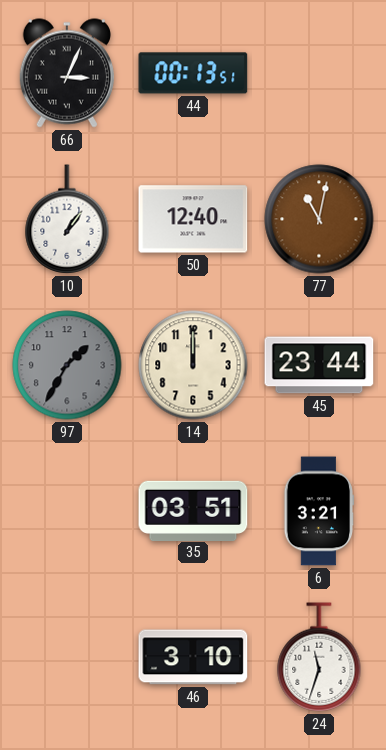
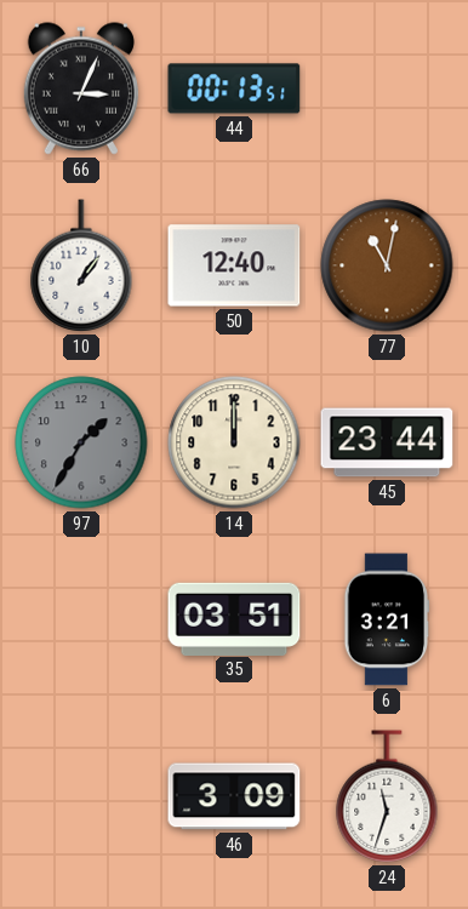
46: 3:10 -> 3:09
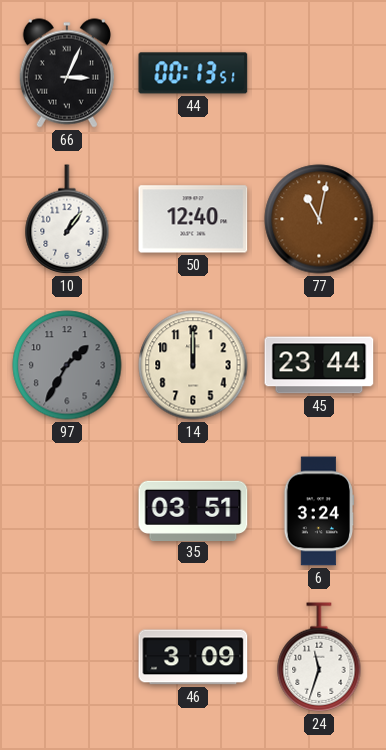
6: 3:21 -> 3:24
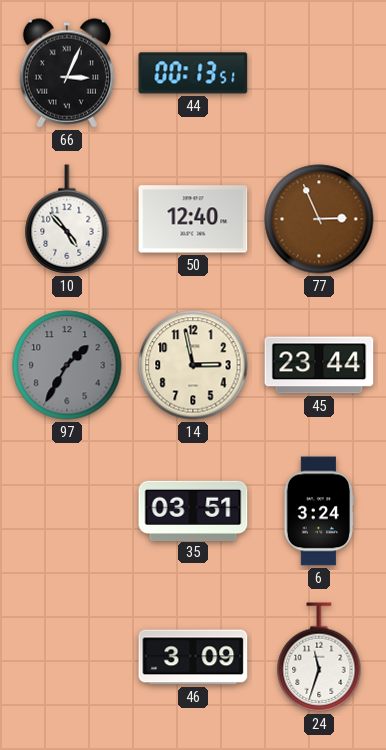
10: 1:06 -> 4:53
77: 11:02 -> 2:56
14: 12:00 -> 2:58
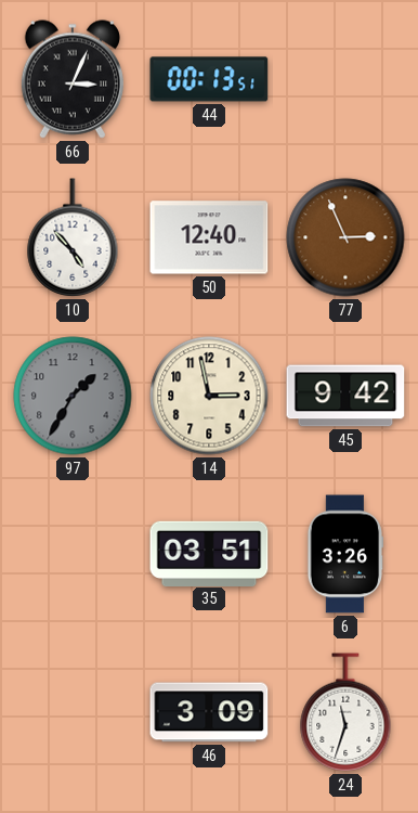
45: 23:44 -> 9:42
6: 3:24 -> 3:26
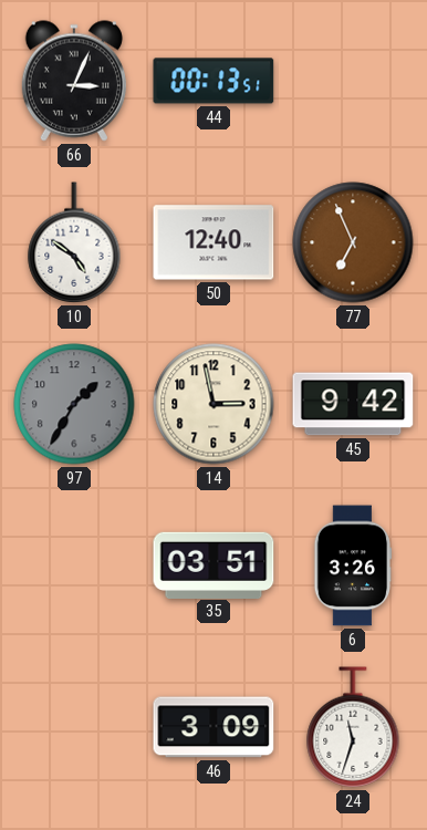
10: 4:53 -> 4:51
77: 2:56 -> 6:56
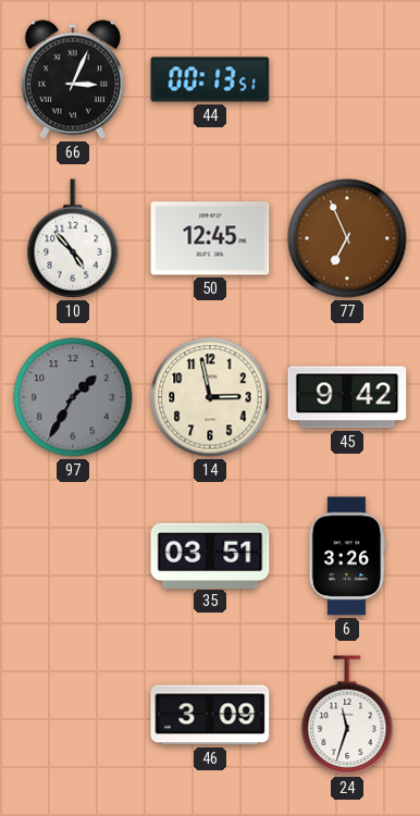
10: 4:51 -> 4:53
50: 12:40 -> 12:45
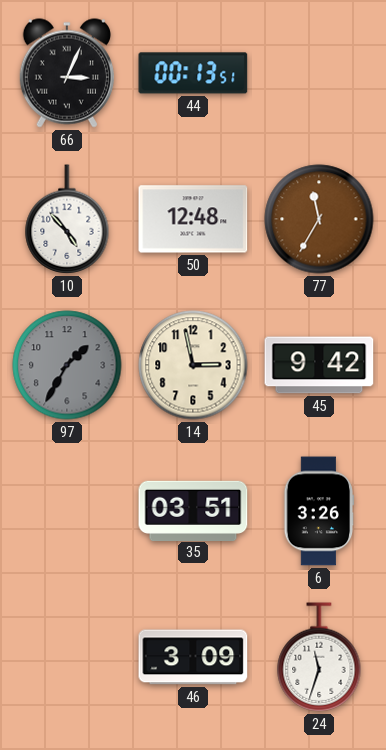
50: 12:45 -> 12:48
77: 6:56 -> 11:35
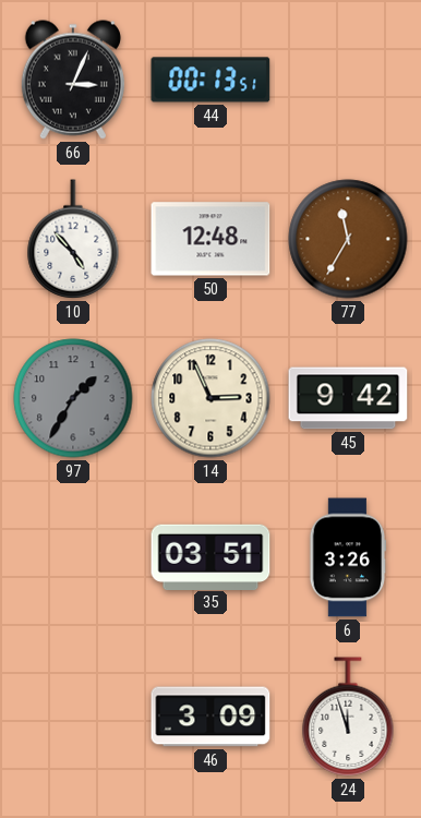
14: 2:58 -> 2:56
24: 11:33 -> 11:57
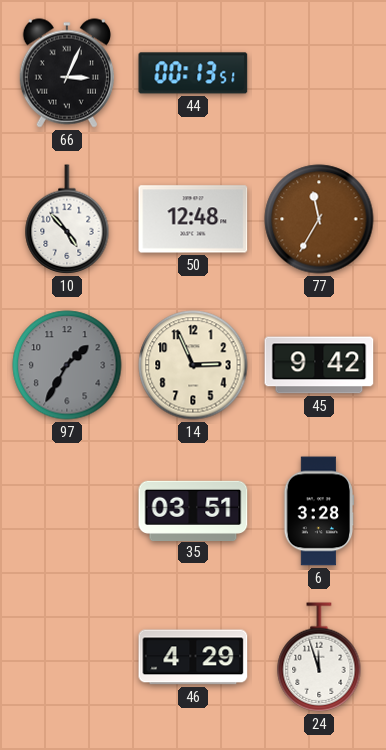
6: 3:26 -> 3:28
46: 3:09 -> 4:29
